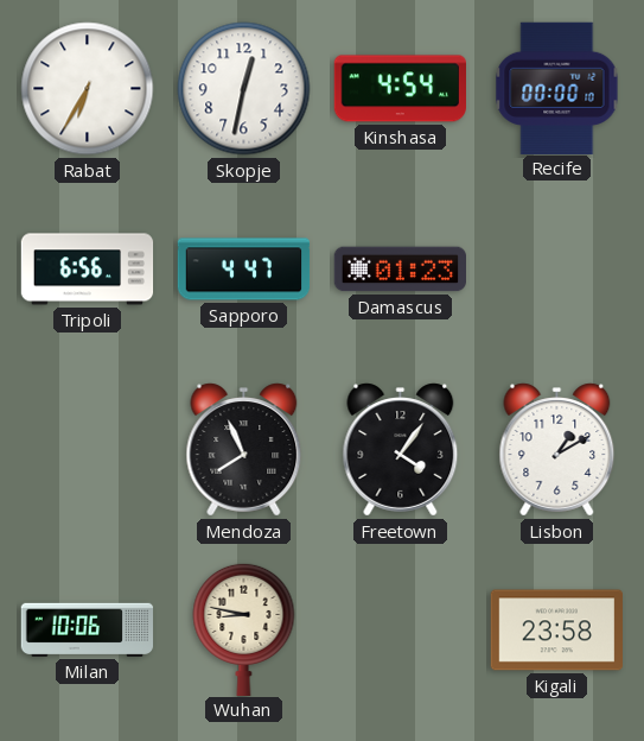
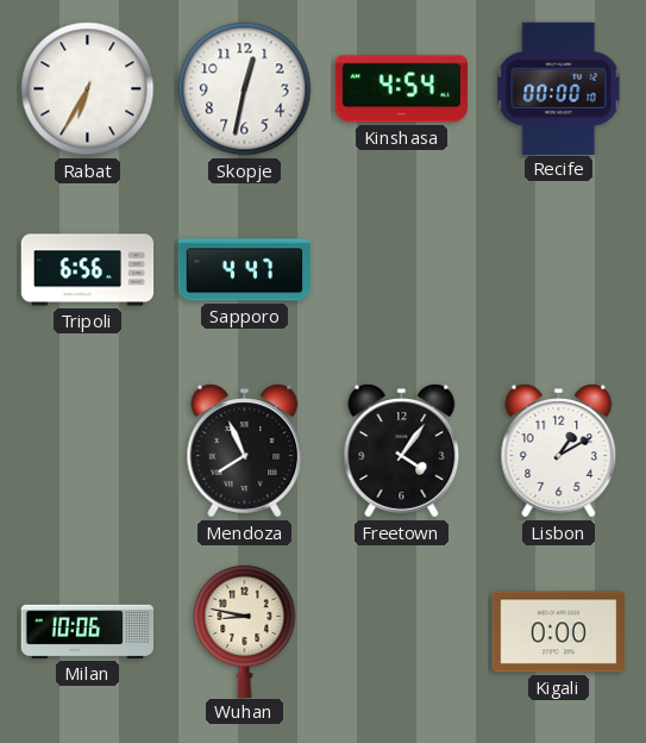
Damascus: 01:23 -> none
Kigali: 23:58 -> 0:00
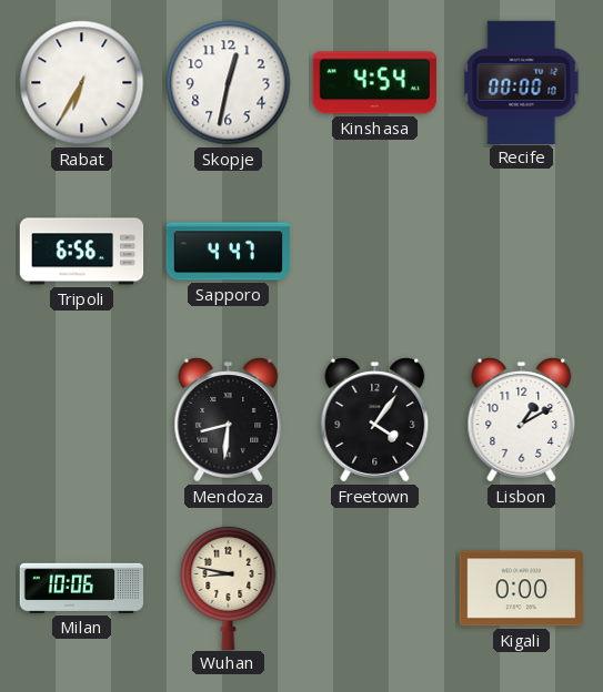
Mendoza: 7:56 -> 8:31
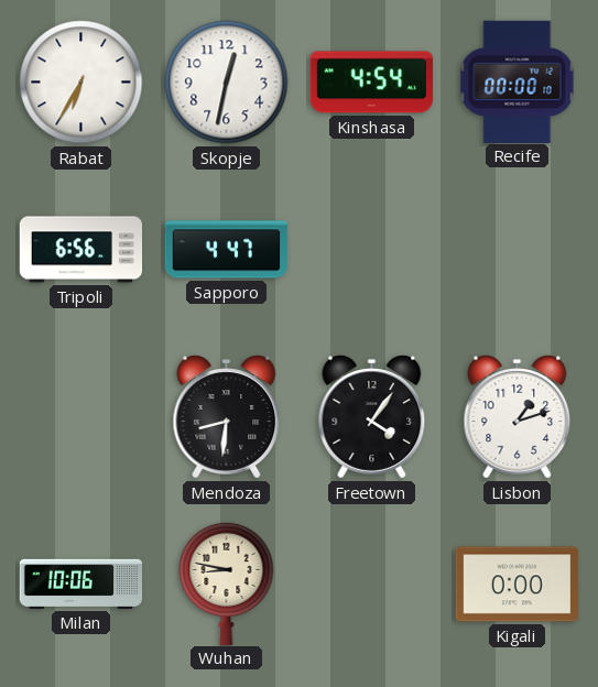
Lisbon: 1:10 -> 1:12
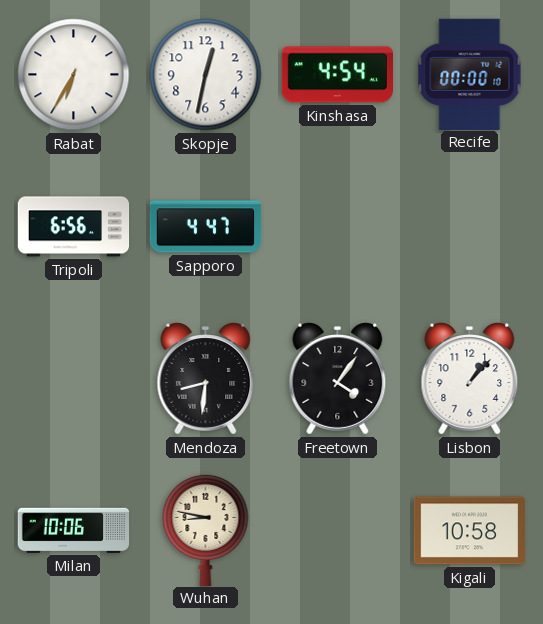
Lisbon: 1:12 -> 1:07
Kigali: 0:00 -> 10:58
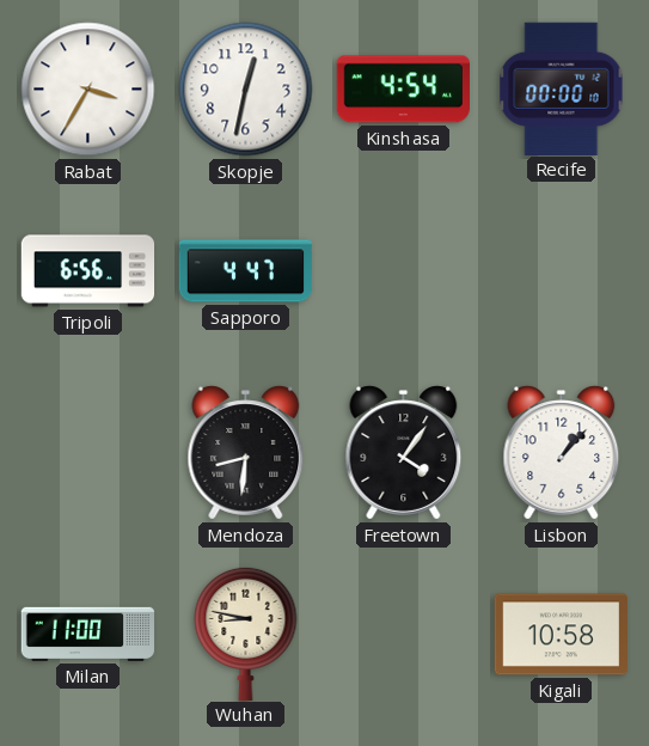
Rabat: 6:35 -> 3:35
Milan: 10:06 -> 11:00
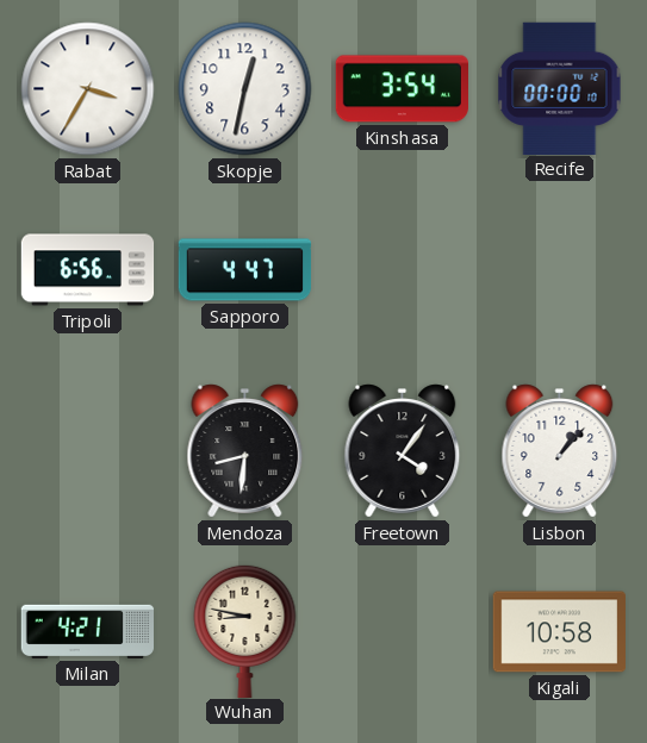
Kinshasa: 4:54 -> 3:54
Milan: 11:00 -> 4:21
